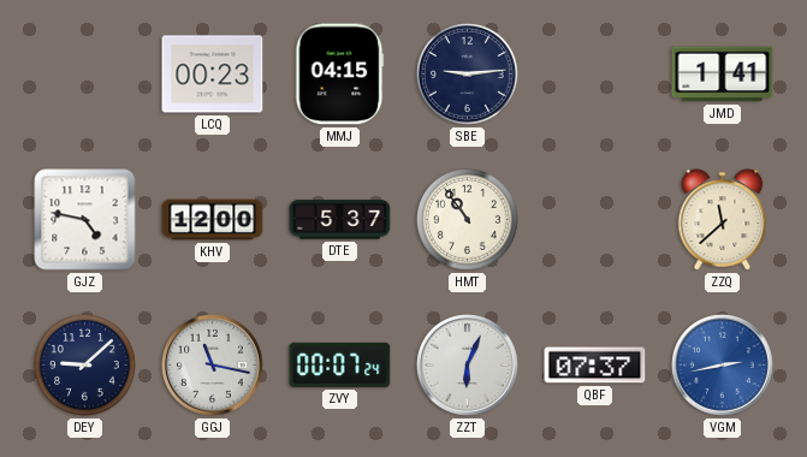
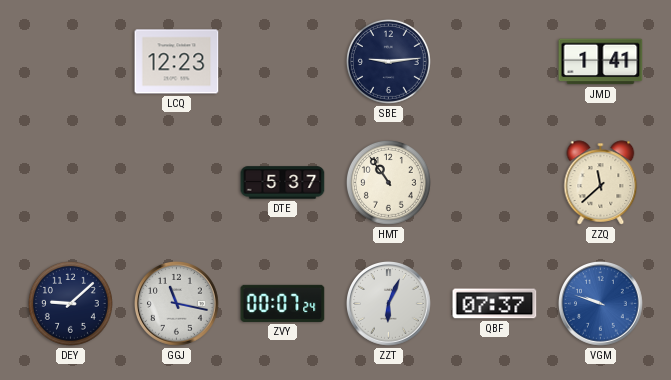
LCQ: 00:23 -> 12:23
MMJ: 04:15 -> none
GJZ: 4:47 -> none
KHV: 12:00 -> none
VGM: 2:43 -> 9:48
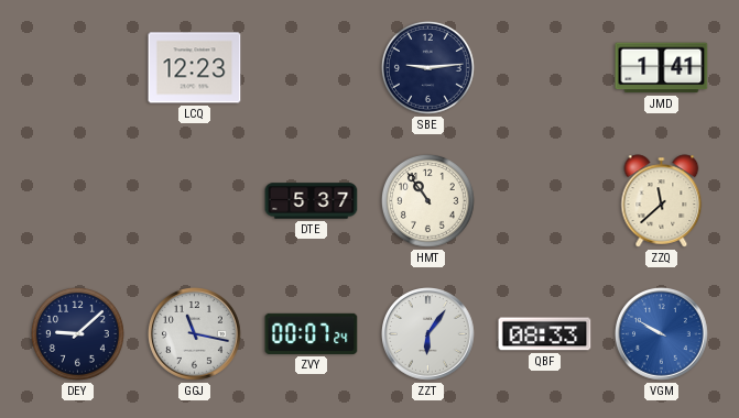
ZZT: 6:04 -> 6:06
QBF: 07:37 -> 08:33
VGM: 9:48 -> 9:50
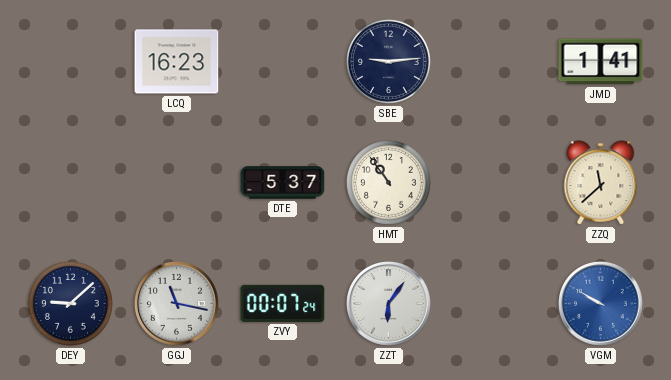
LCQ: 12:23 -> 16:23
QBF: 08:33 -> none
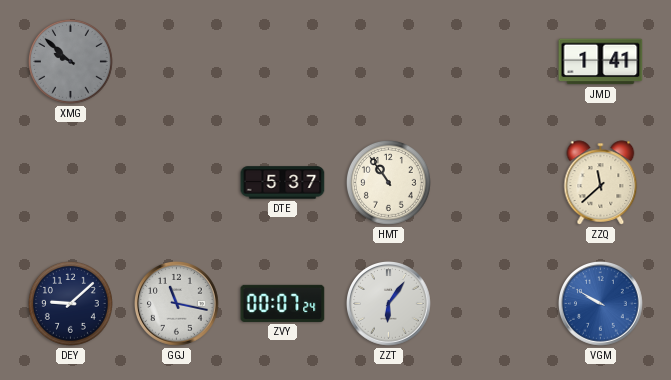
XMG: none -> 9:52
LCQ: 16:23 -> none
SBE: 9:14 -> none
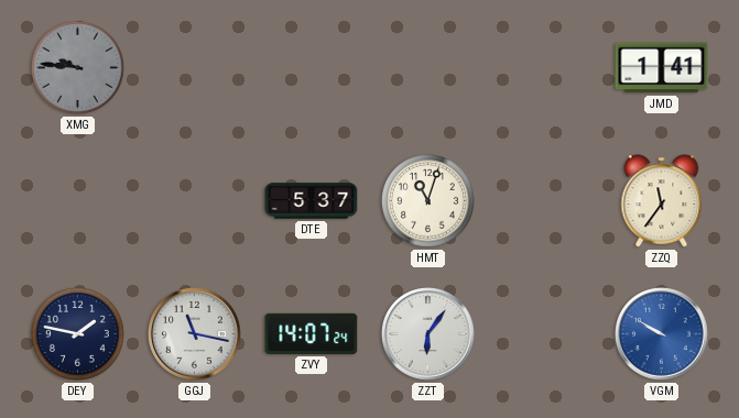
XMG: 9:52 -> 9:46
HMT: 10:54 -> 11:03
ZZQ: 11:38 -> 11:36
DEY: 9:08 -> 1:47
ZVY: 00:07 -> 14:07
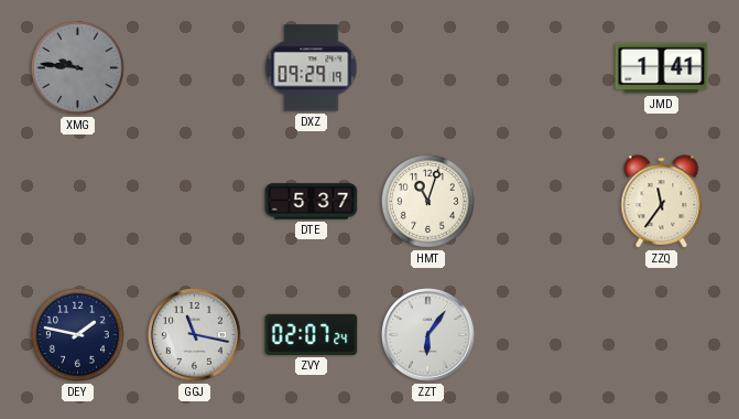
DXZ: none -> 09:29
ZVY: 14:07 -> 02:07
VGM: 9:50 -> none
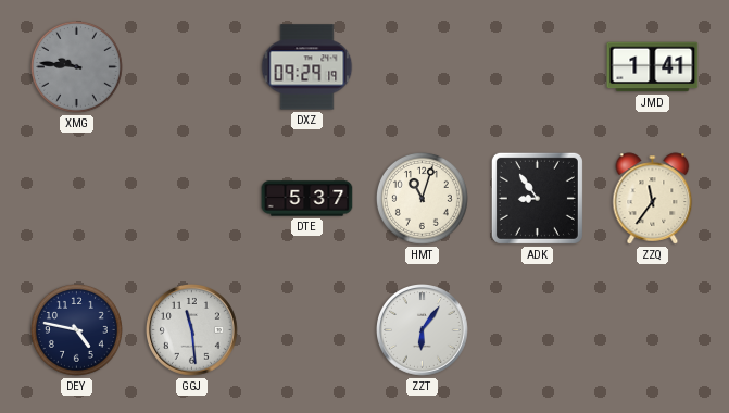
ADK: none -> 8:54
DEY: 1:47 -> 4:47
GGJ: 11:17 -> 11:29
ZVY: 02:07 -> none
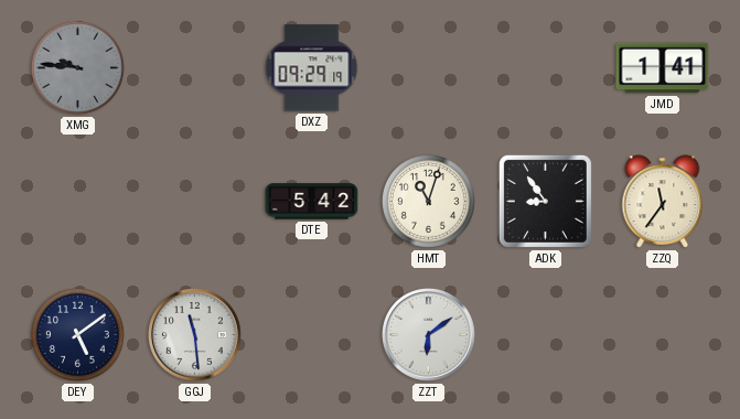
DTE: 5:37 -> 5:42
DEY: 4:47 -> 5:09
ZZT: 6:06 -> 6:09
